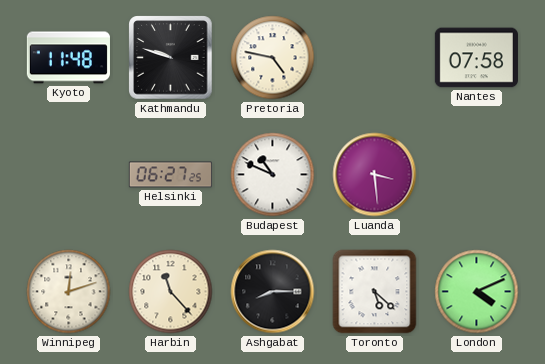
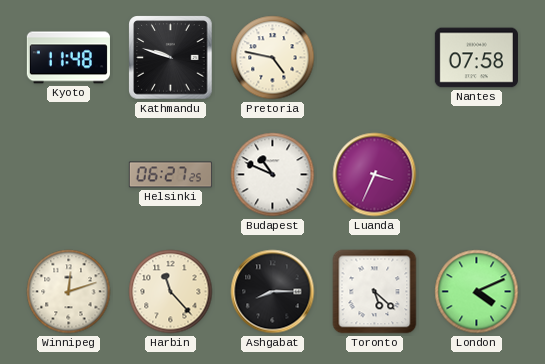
Luanda: 3:29 -> 3:34
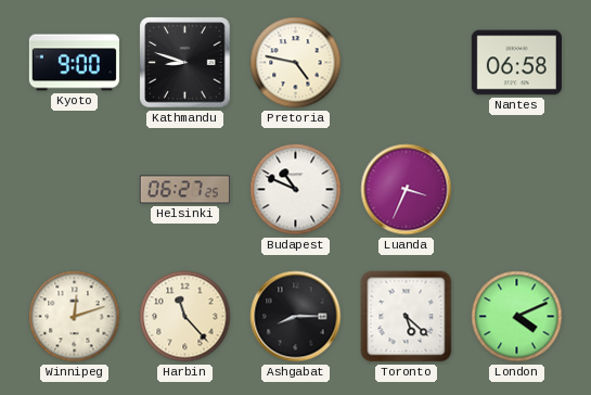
Kyoto: 11:48 -> 9:00
Kathmandu: 9:48 -> 8:48
Nantes: 07:58 -> 06:58
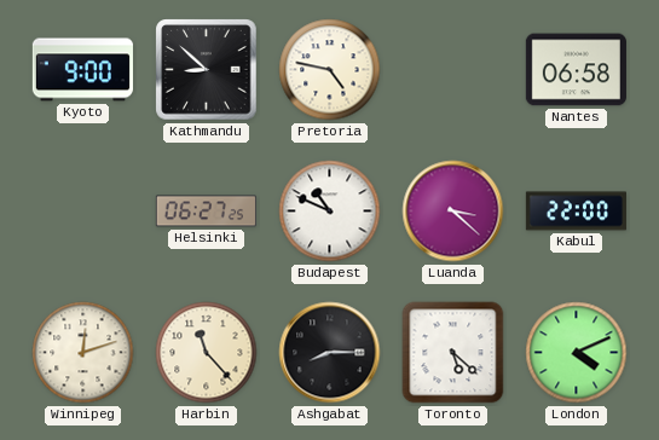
Kathmandu: 8:48 -> 8:52
Luanda: 3:34 -> 3:22
Kabul: none -> 22:00
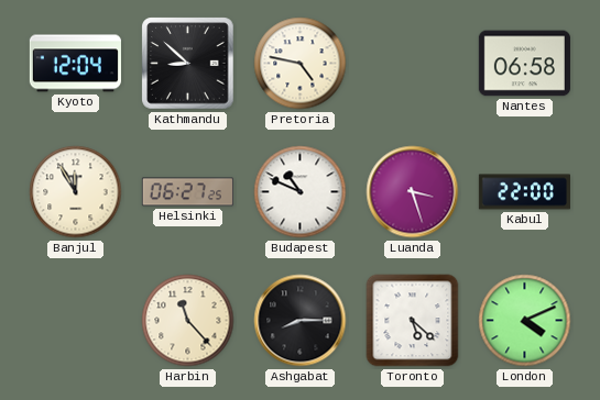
Kyoto: 9:00 -> 12:04
Banjul: none -> 11:55
Luanda: 3:22 -> 3:27
Winnipeg: 12:12 -> none
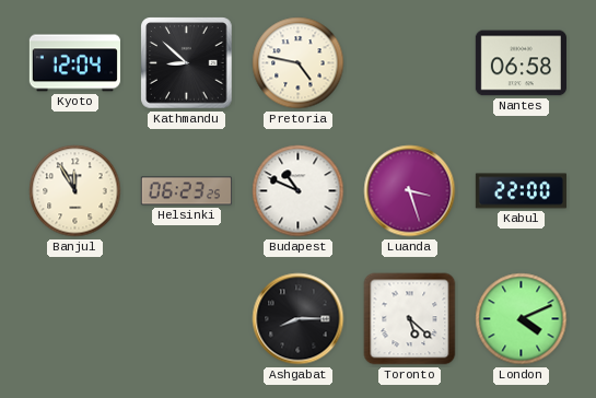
Helsinki: 06:27 -> 06:23
Harbin: 11:23 -> none
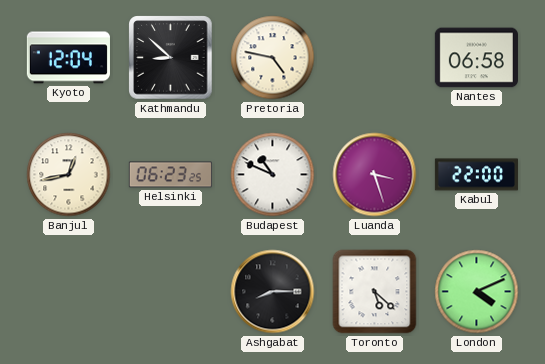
Banjul: 11:55 -> 12:43
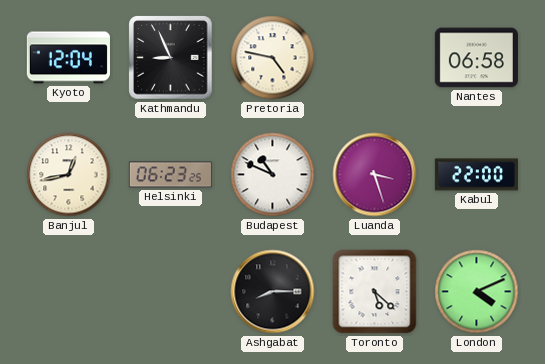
Kathmandu: 8:52 -> 8:56
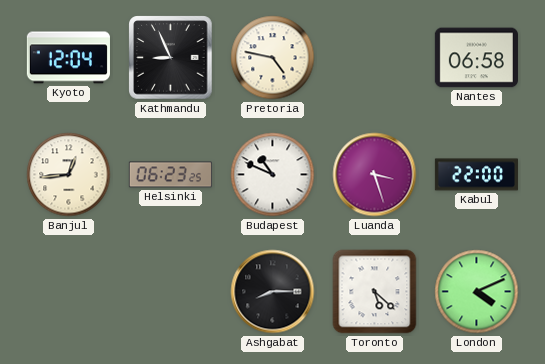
Banjul: 12:43 -> 12:44
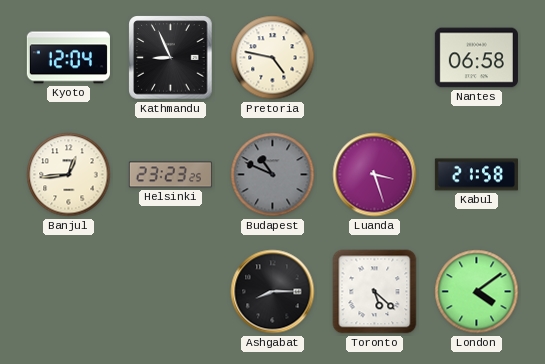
Helsinki: 06:23 -> 23:23
Budapest dial: white -> grey
Kabul: 22:00 -> 21:58
London: 4:11 -> 4:09
